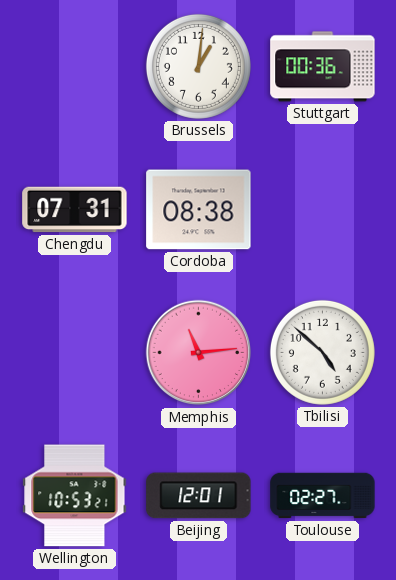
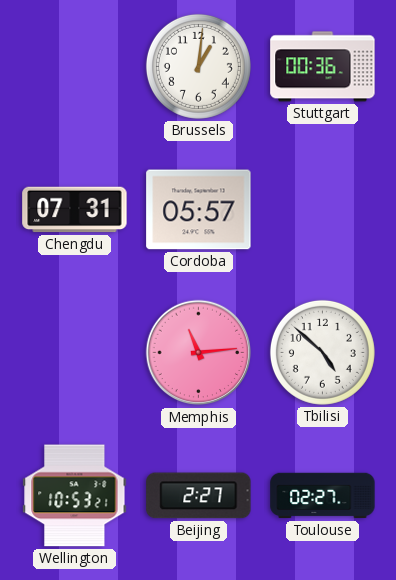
Cordoba: 08:38 -> 05:57
Beijing: 12:01 -> 2:27
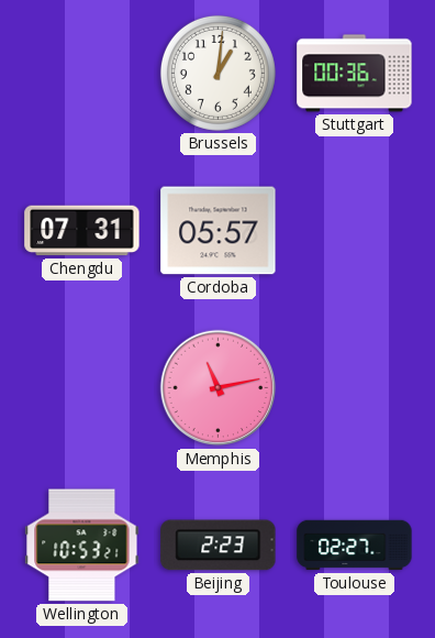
Memphis: 11:14 -> 11:13
Tbilisi: 4:52 -> none
Beijing: 2:27 -> 2:23
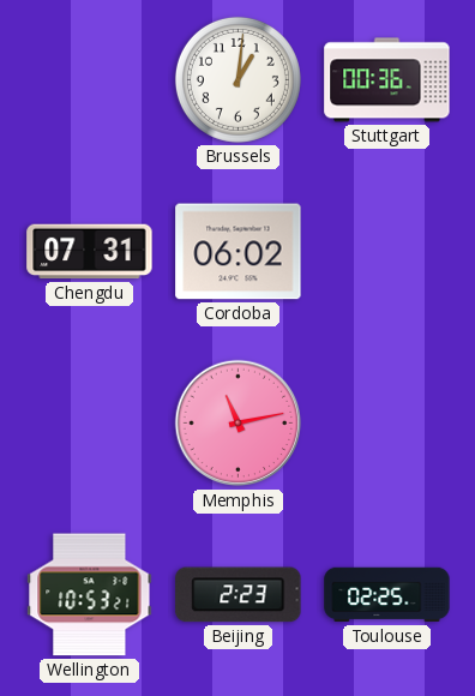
Cordoba: 05:57 -> 06:02
Toulouse: 02:27 -> 02:25
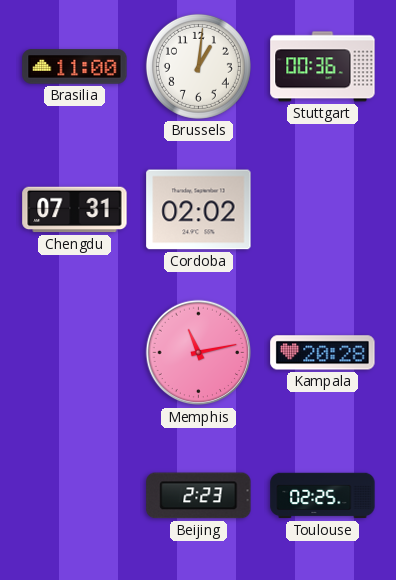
Brasilia: none -> 11:00
Cordoba: 06:02 -> 02:02
Kampala: none -> 20:28
Wellington: 10:53 -> none
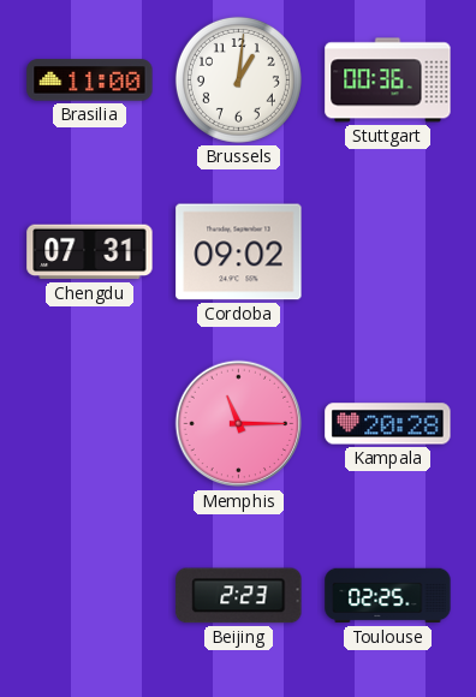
Cordoba: 02:02 -> 09:02
Memphis: 11:13 -> 11:15
